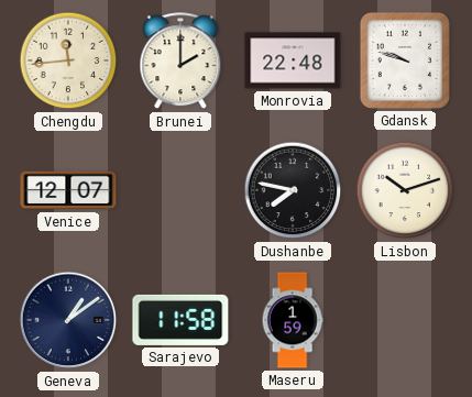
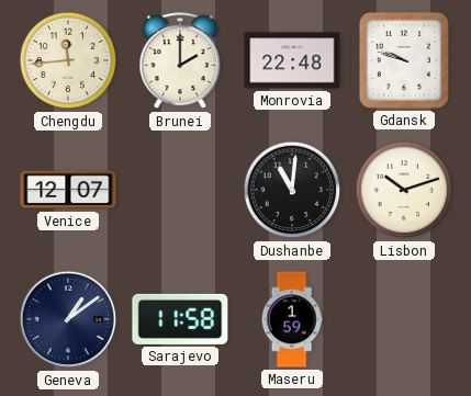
Dushanbe: 7:47 -> 11:01
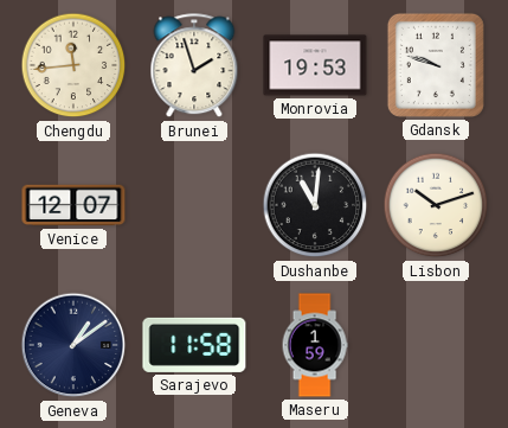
Brunei: 2:00 -> 1:57
Monrovia: 22:48 -> 19:53
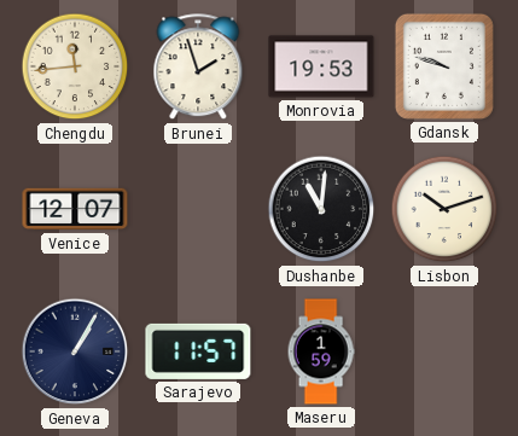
Geneva: 1:09 -> 1:05
Sarajevo: 11:58 -> 11:57
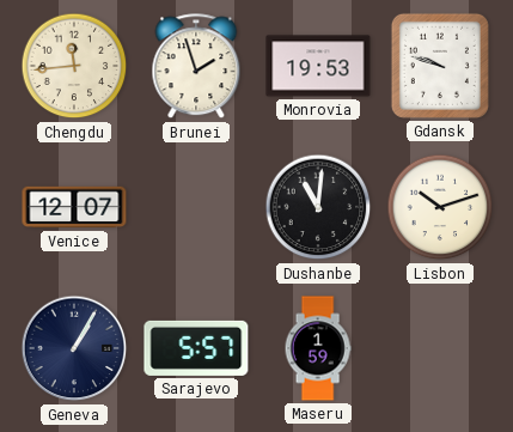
Sarajevo: 11:57 -> 5:57
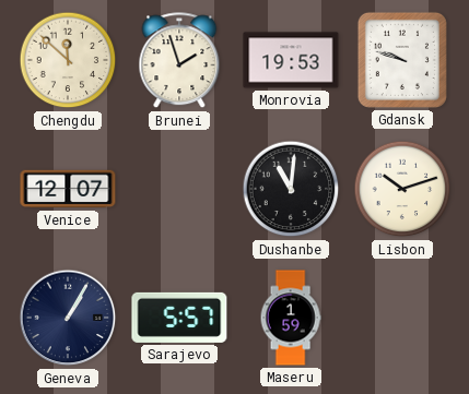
Chengdu: 11:44 -> 11:52
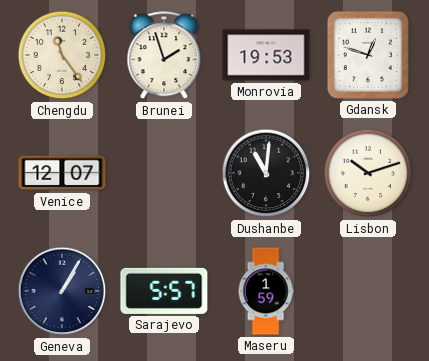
Chengdu: 11:52 -> 11:24
Gdansk: 9:48 -> 12:48
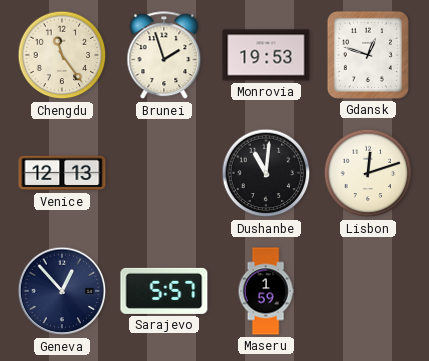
Venice: 12:07 -> 12:13
Lisbon: 10:12 -> 12:12
Geneva: 1:05 -> 12:53
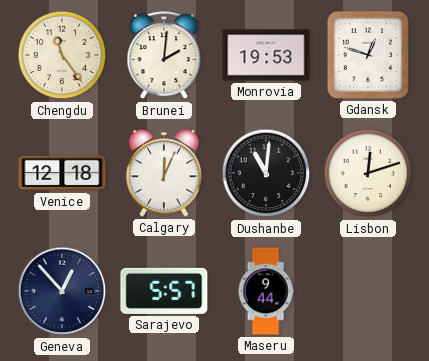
Brunei: 1:57 -> 2:01
Venice: 12:13 -> 12:18
Calgary: none -> 12:04
Maseru: 1:59 -> 9:44
